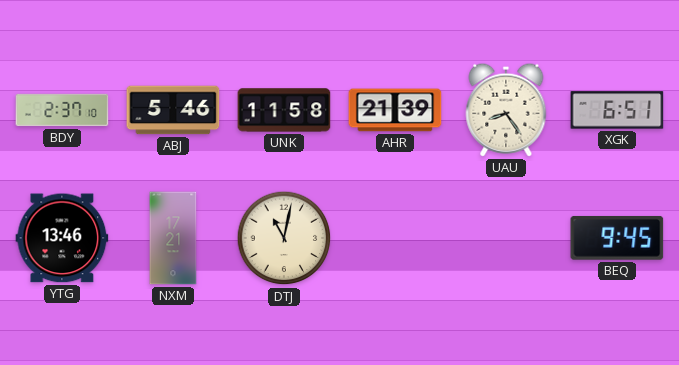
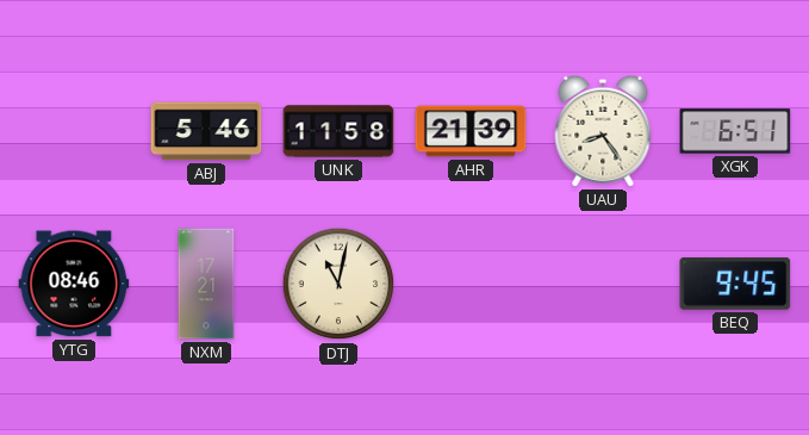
BDY: 2:37 -> none
YTG: 13:46 -> 08:46
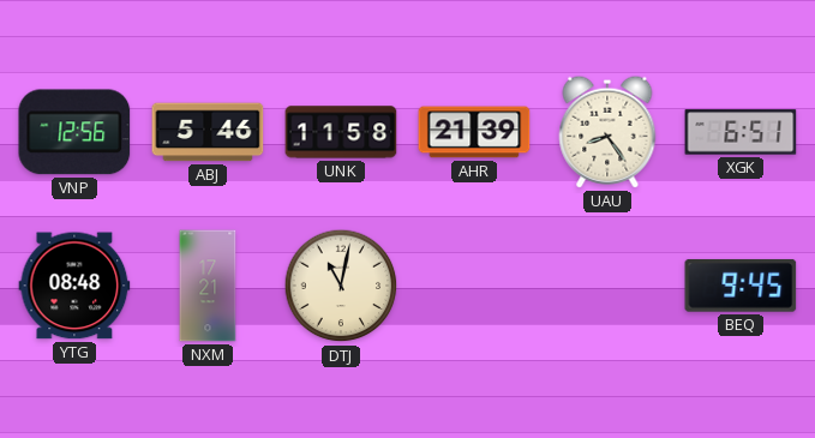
VNP: none -> 12:56
YTG: 08:46 -> 08:48
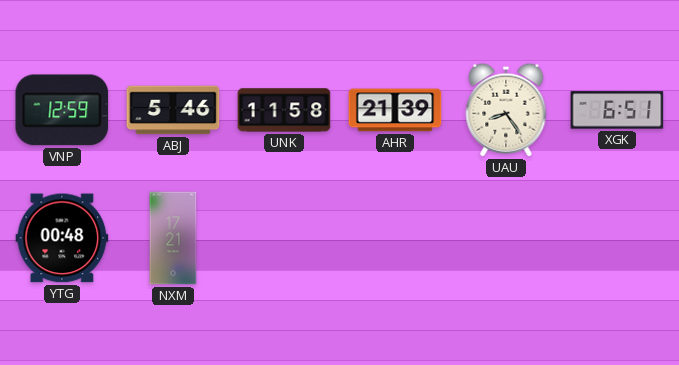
VNP: 12:56 -> 12:59
YTG: 08:48 -> 00:48
DTJ: 11:02 -> none
BEQ: 9:45 -> none
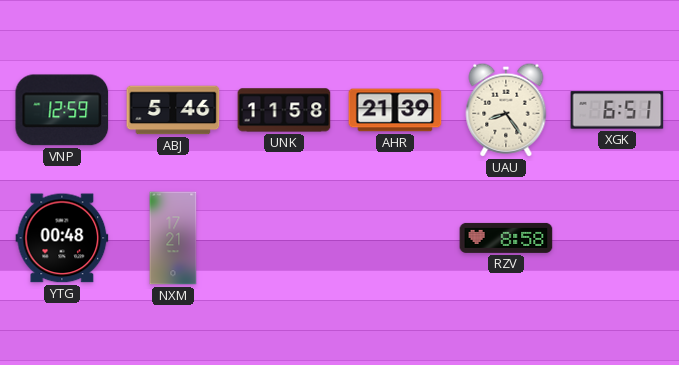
RZV: none -> 8:58
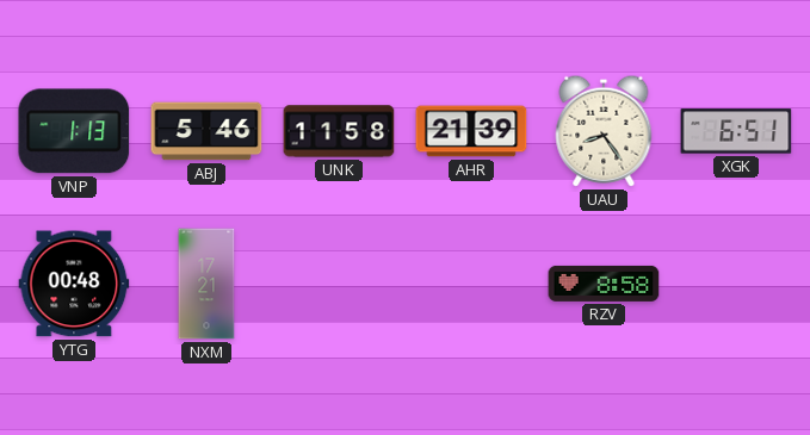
VNP: 12:59 -> 1:13
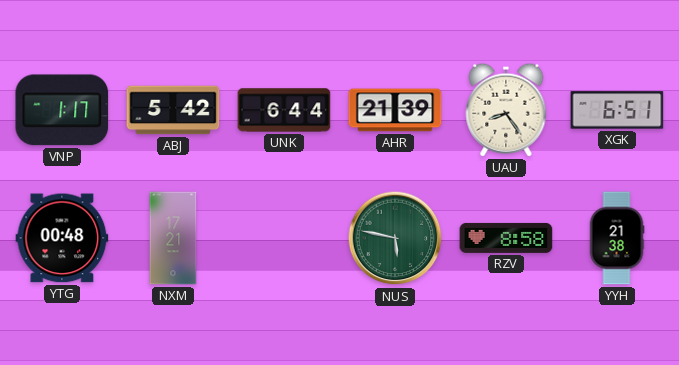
VNP: 1:13 -> 1:17
ABJ: 5:46 -> 5:42
UNK: 11:58 -> 6:44
NUS: none -> 5:47
YYH: none -> 21:38
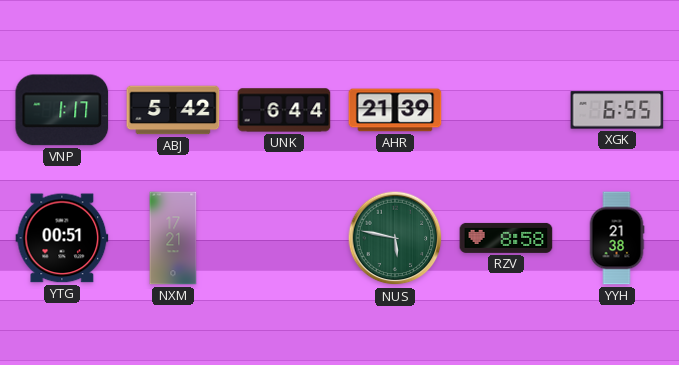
UAU: 8:24 -> none
XGK: 6:51 -> 6:55
YTG: 00:48 -> 00:51
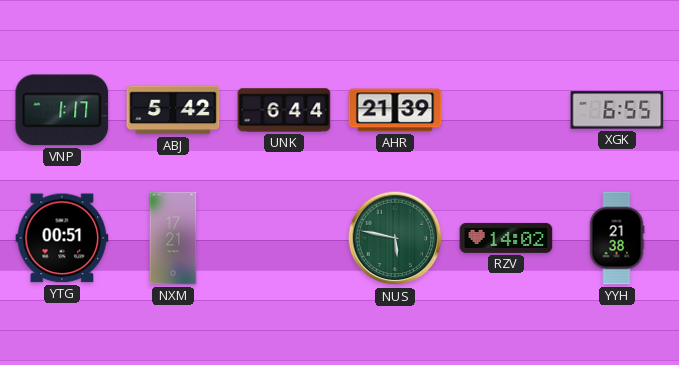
RZV: 8:58 -> 14:02
